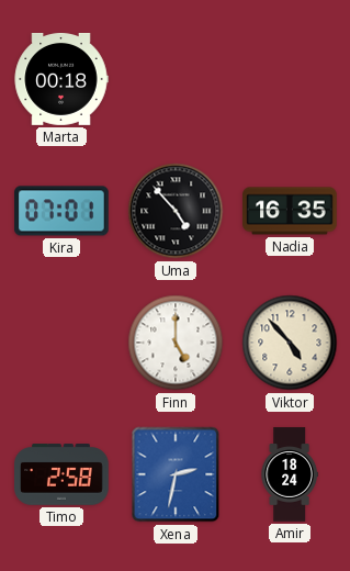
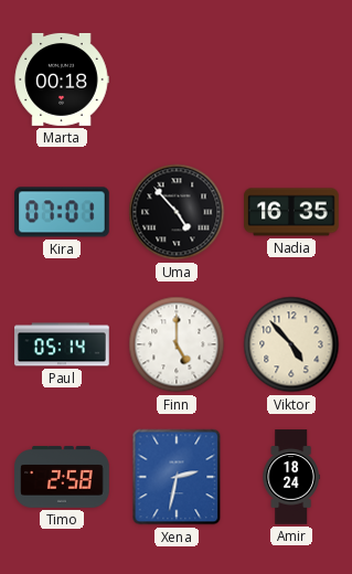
Paul: none -> 05:14
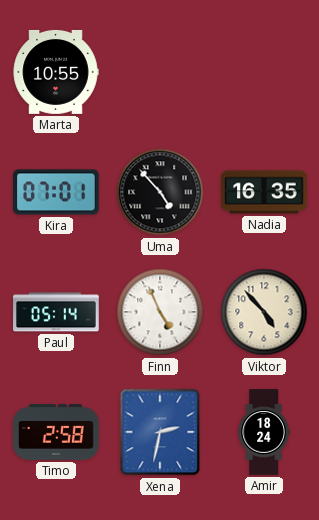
Marta: 00:18 -> 10:55
Finn: 5:00 -> 4:56
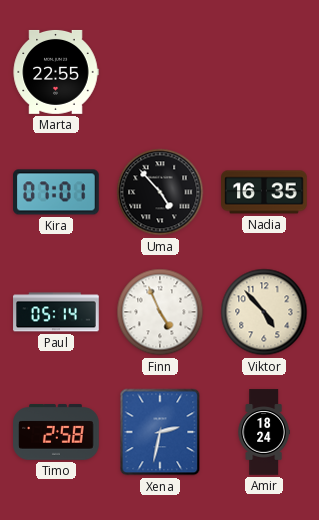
Marta: 10:55 -> 22:55
